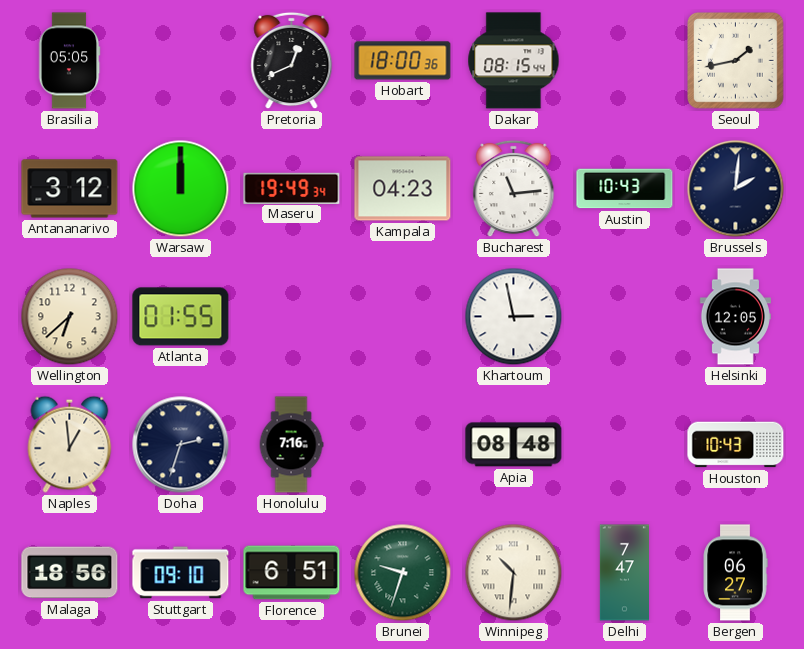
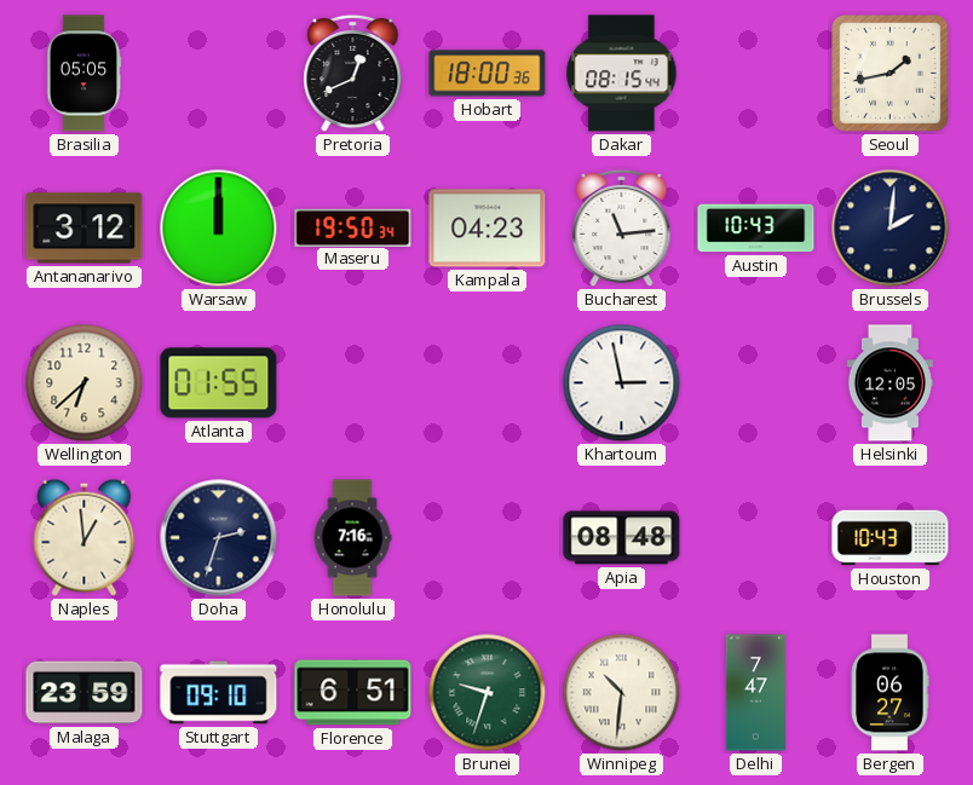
Maseru: 19:49 -> 19:50
Malaga: 18:56 -> 23:59
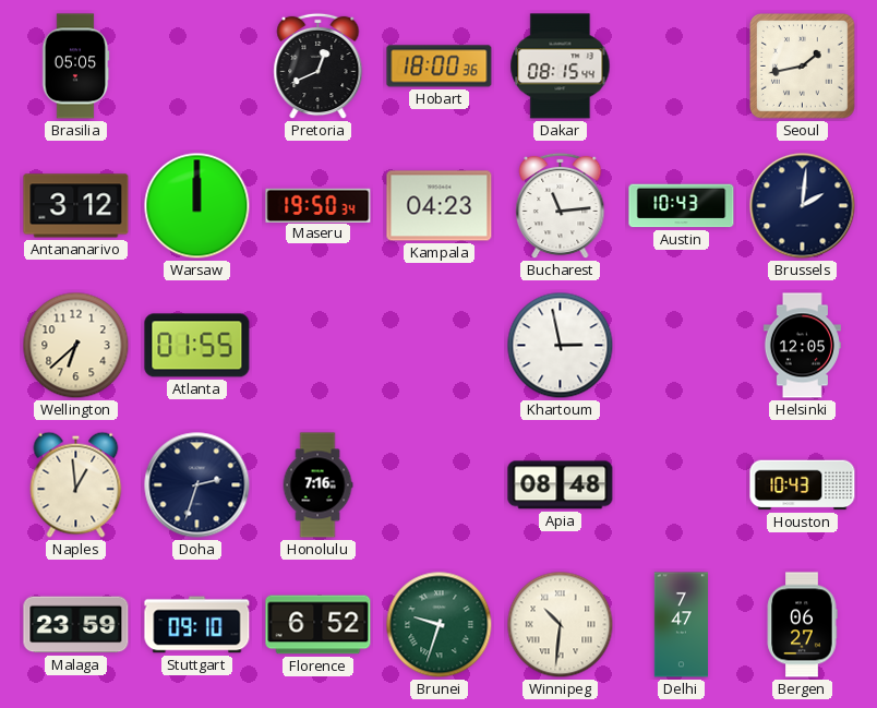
Florence: 6:51 -> 6:52
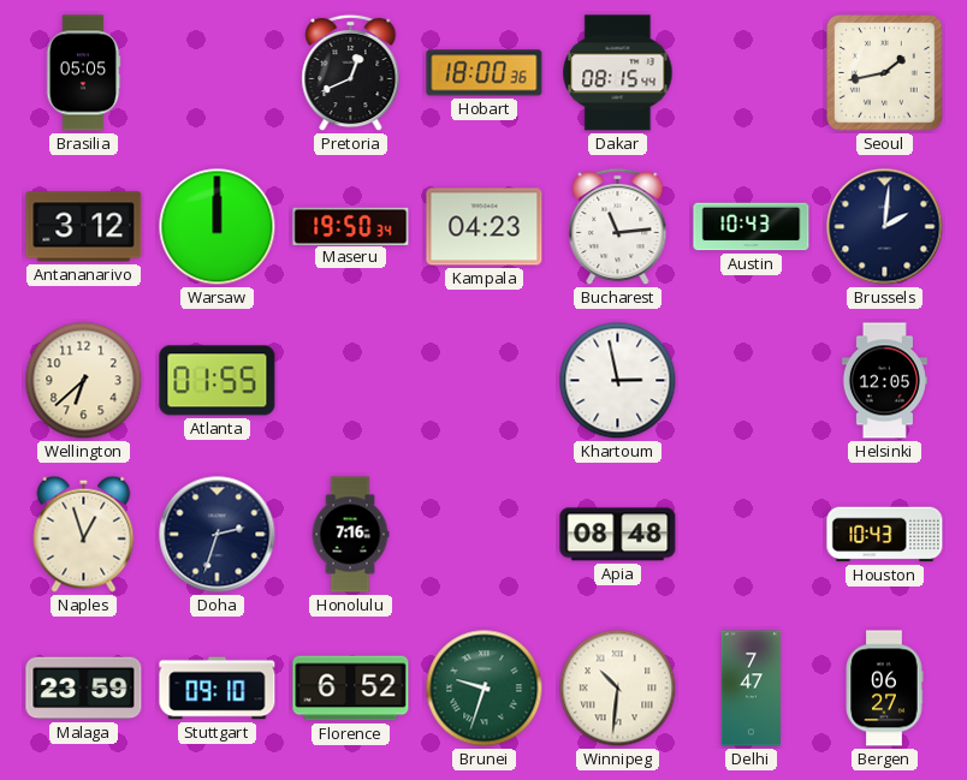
Naples: 12:59 -> 12:57
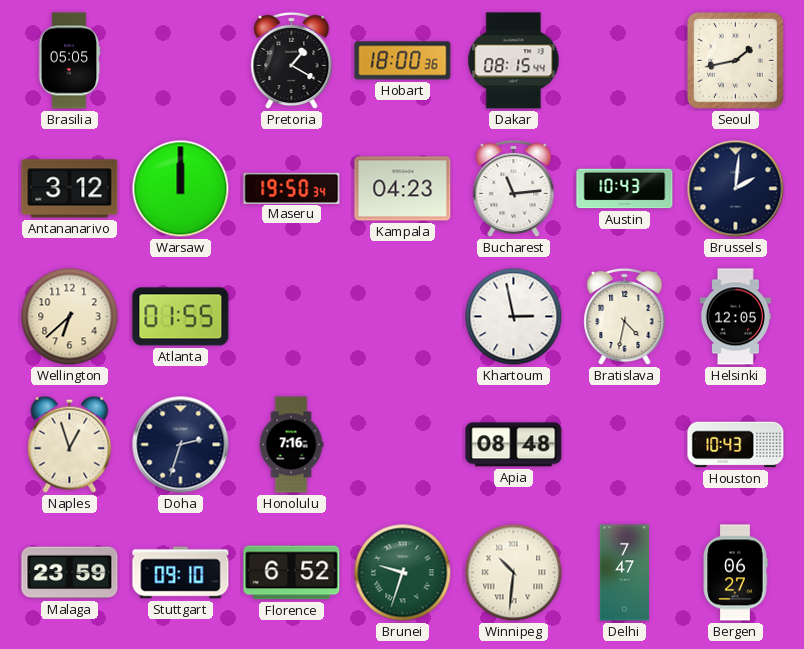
Pretoria: 12:41 -> 1:20
Bratislava: none -> 4:32
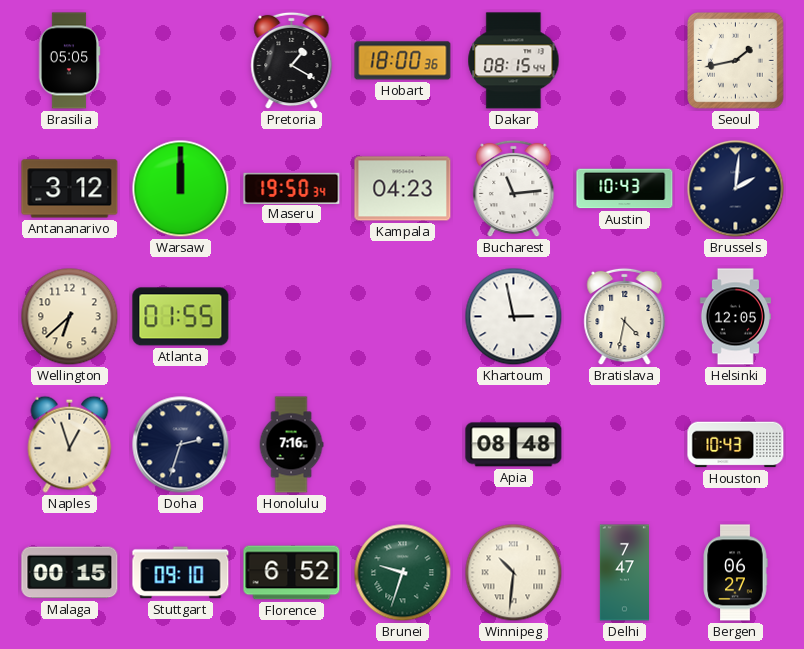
Malaga: 23:59 -> 00:15
